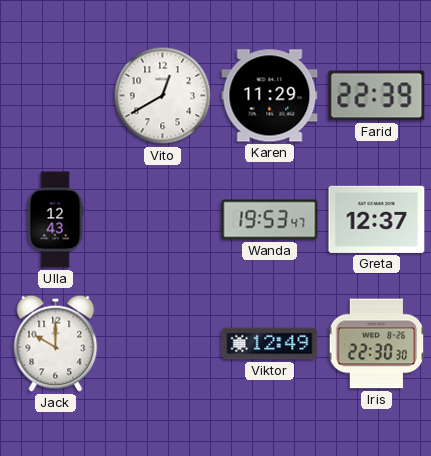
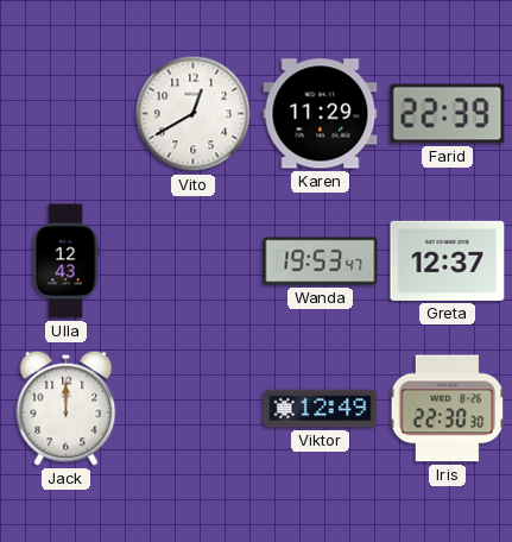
Jack: 10:00 -> 12:00
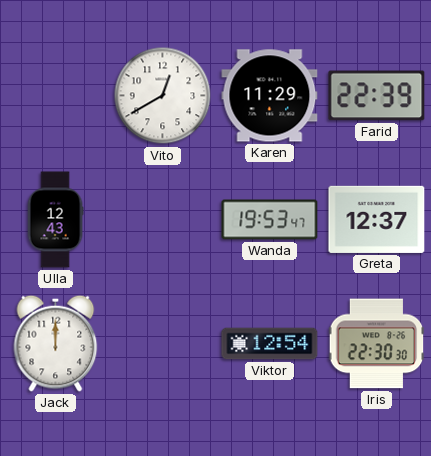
Viktor: 12:49 -> 12:54
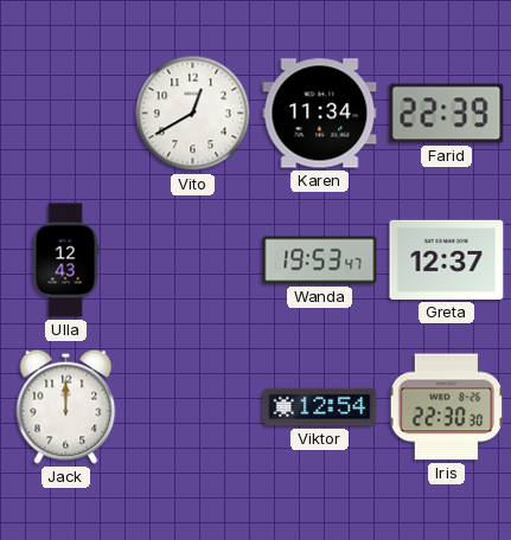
Karen: 11:29 -> 11:34
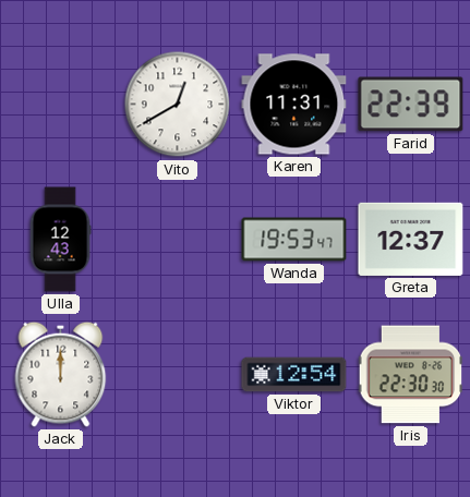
Karen: 11:34 -> 11:31
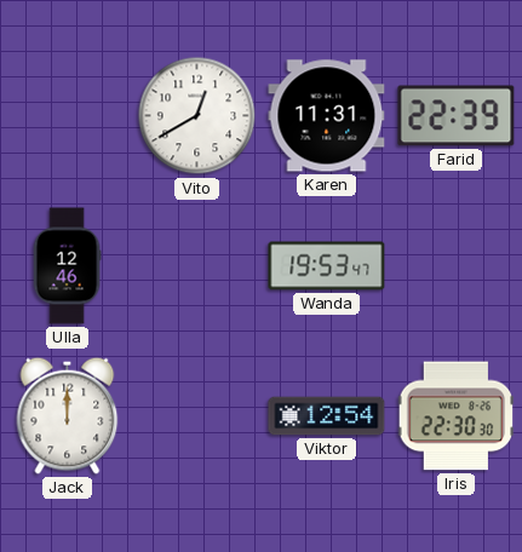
Ulla: 12:43 -> 12:46
Greta: 12:37 -> none
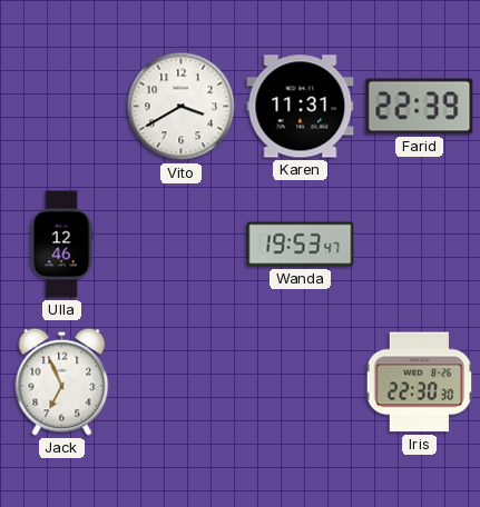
Vito: 12:40 -> 3:40
Jack: 12:00 -> 6:56
Viktor: 12:54 -> none
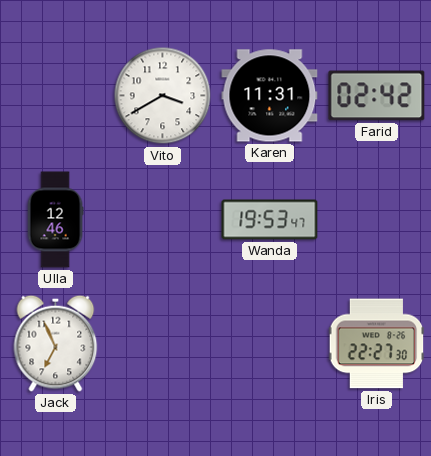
Farid: 22:39 -> 02:42
Iris: 22:30 -> 22:27
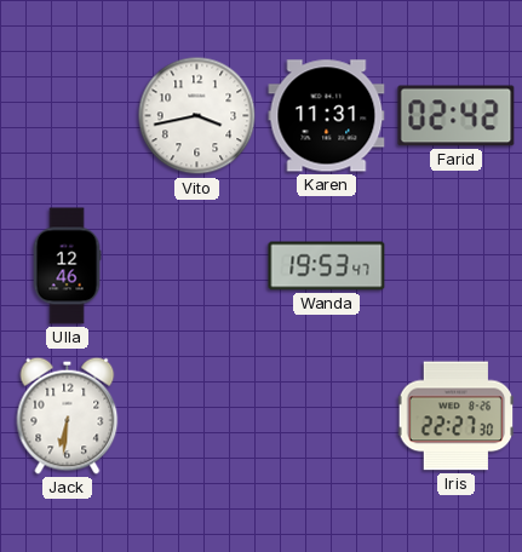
Vito: 3:40 -> 3:43
Jack: 6:56 -> 6:31
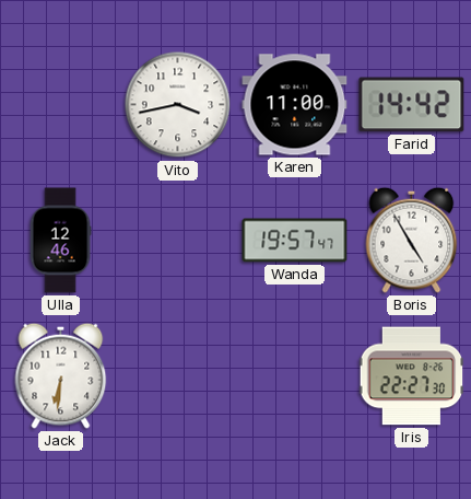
Karen: 11:31 -> 11:00
Farid: 02:42 -> 14:42
Wanda: 19:53 -> 19:57
Boris: none -> 4:55
